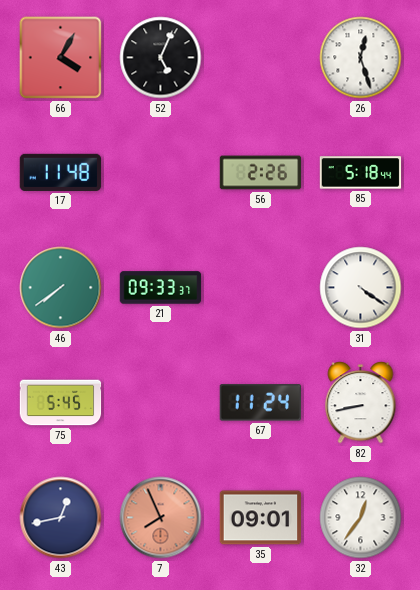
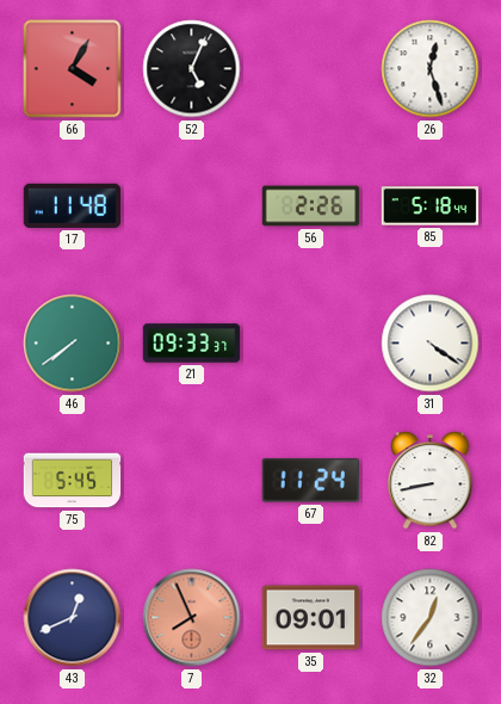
43: 12:43 -> 12:41
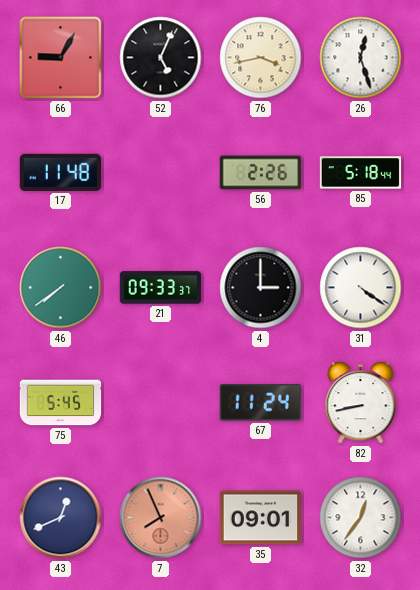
66: 4:05 -> 9:05
76: none -> 3:43
4: none -> 3:00
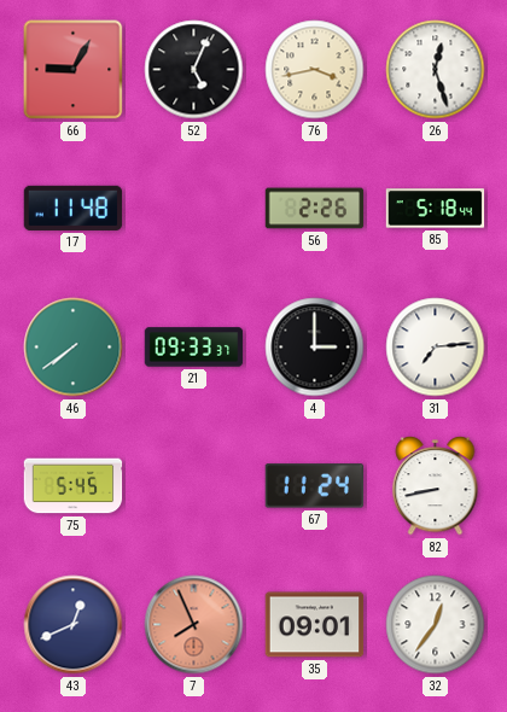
31: 4:21 -> 7:14
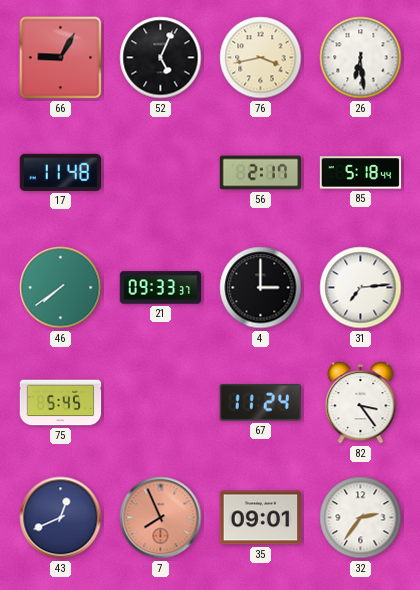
26: 12:27 -> 6:29
56: 2:26 -> 2:17
82: 8:43 -> 3:24
32: 12:36 -> 2:36
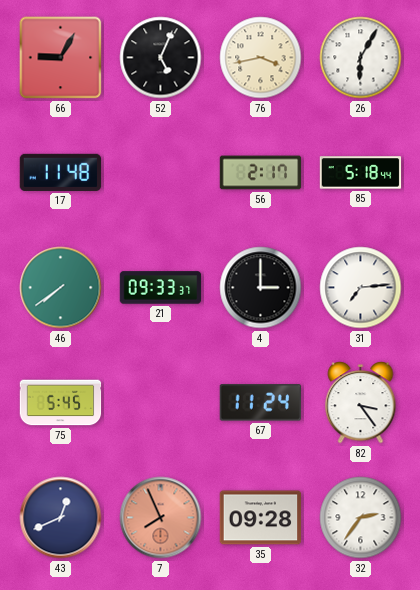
26: 6:29 -> 6:05
35: 09:01 -> 09:28
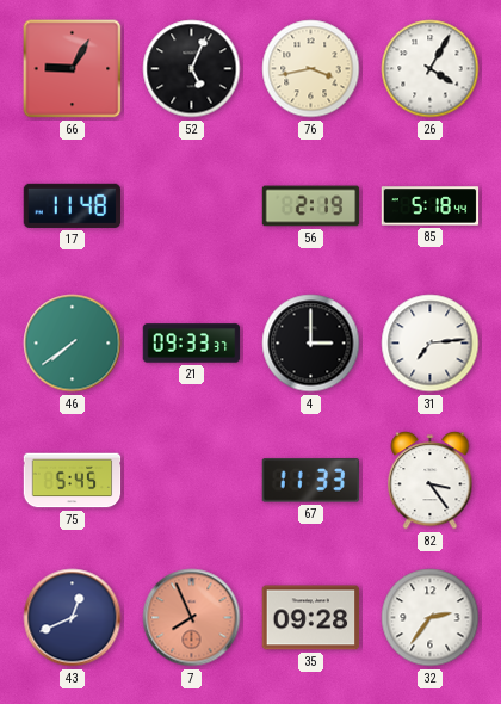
26: 6:05 -> 4:05
56: 2:17 -> 2:19
67: 11:24 -> 11:33
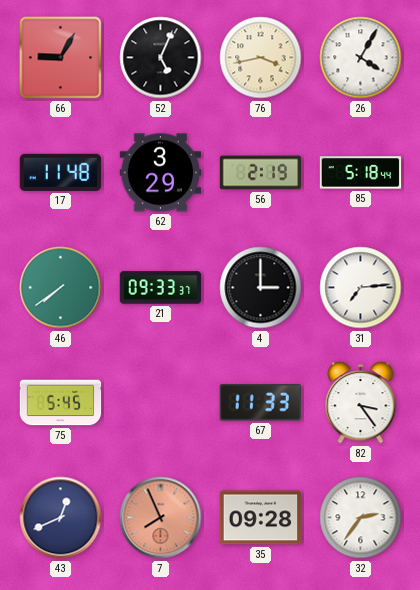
62: none -> 3:29
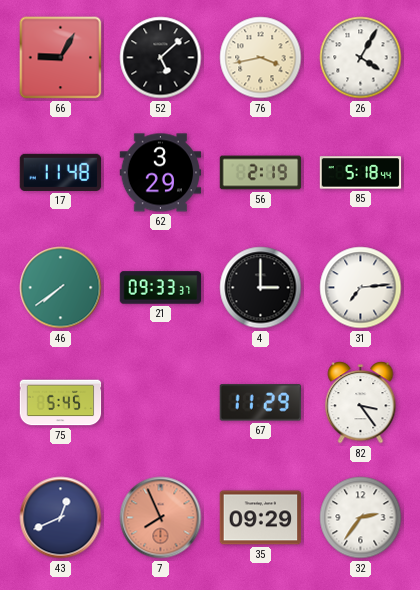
52: 5:04 -> 5:08
67: 11:33 -> 11:29
35: 09:28 -> 09:29
